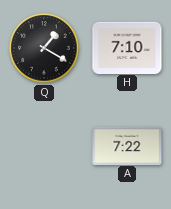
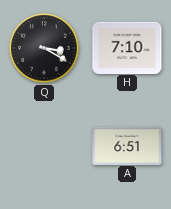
Q: 1:20 -> 3:20
A: 7:22 -> 6:51
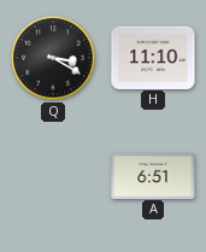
H: 7:10 -> 11:10
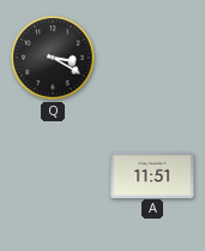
H: 11:10 -> none
A: 6:51 -> 11:51
